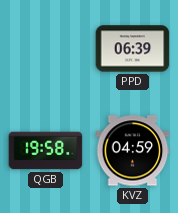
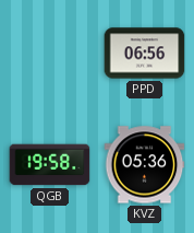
PPD: 06:39 -> 06:56
KVZ: 04:59 -> 05:36
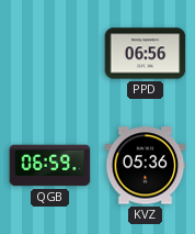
QGB: 19:58 -> 06:59
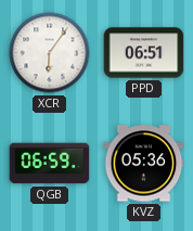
XCR: none -> 6:06
PPD: 06:56 -> 06:51
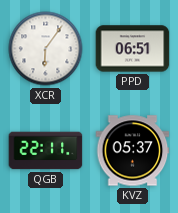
QGB: 06:59 -> 22:11
KVZ: 05:36 -> 05:37
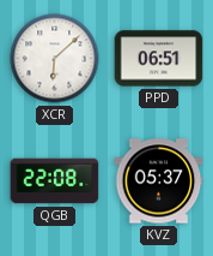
XCR: 6:06 -> 6:08
QGB: 22:11 -> 22:08
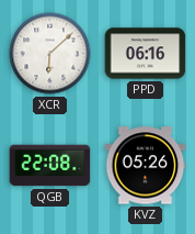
PPD: 06:51 -> 06:16
KVZ: 05:37 -> 05:26
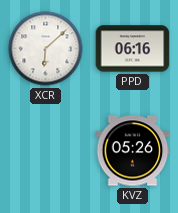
QGB: 22:08 -> none
